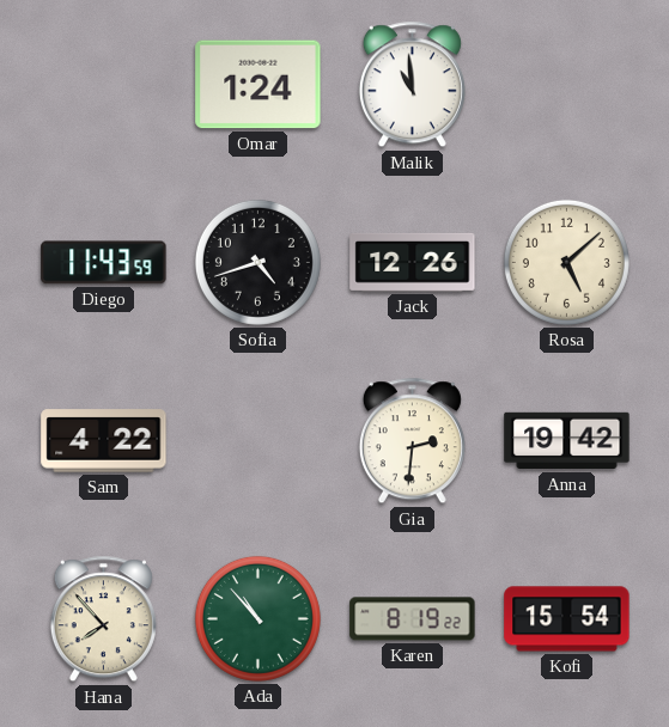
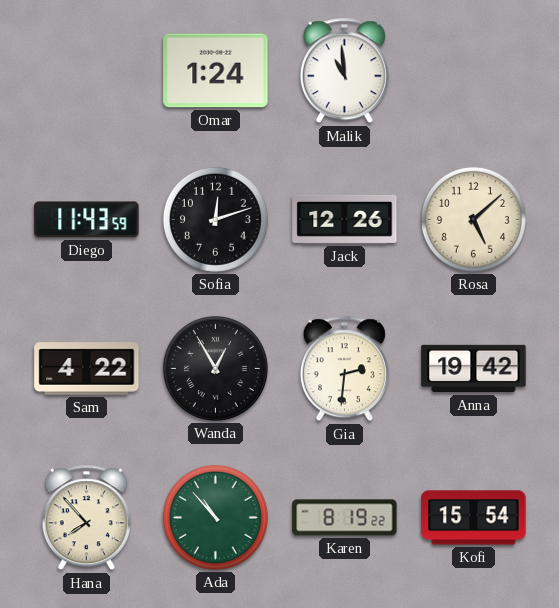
Sofia: 4:42 -> 12:12
Wanda: none -> 12:55
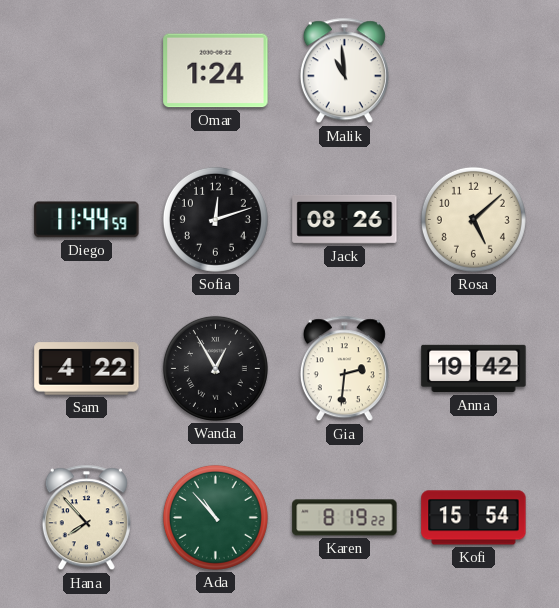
Diego: 11:43 -> 11:44
Jack: 12:26 -> 08:26
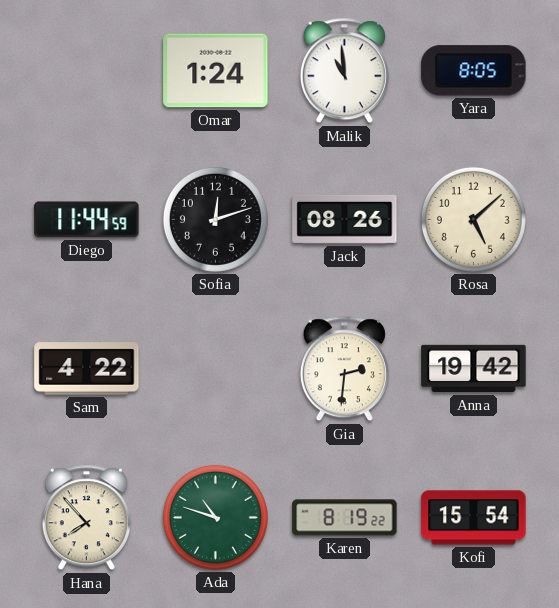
Yara: none -> 8:05
Wanda: 12:55 -> none
Ada: 10:53 -> 10:48
